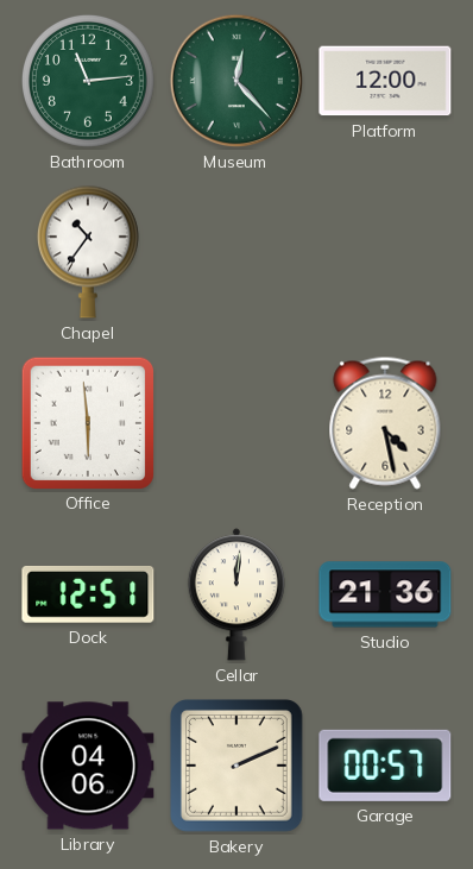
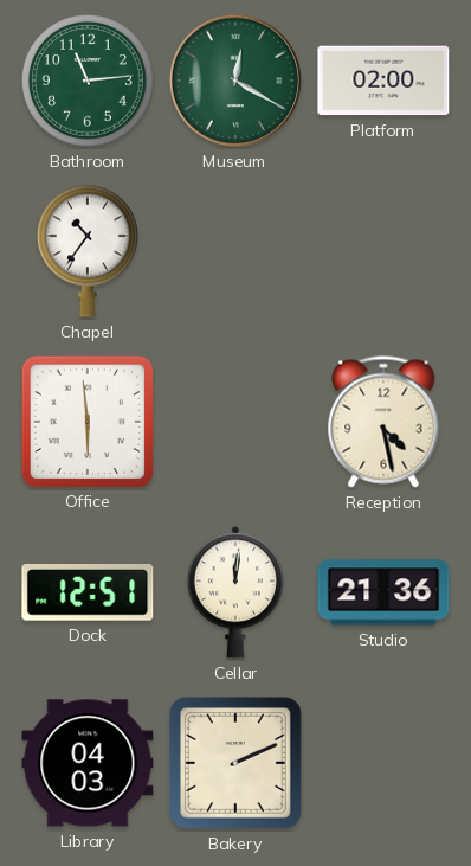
Museum: 12:23 -> 12:20
Platform: 12:00 -> 02:00
Library: 04:06 -> 04:03
Garage: 00:57 -> none
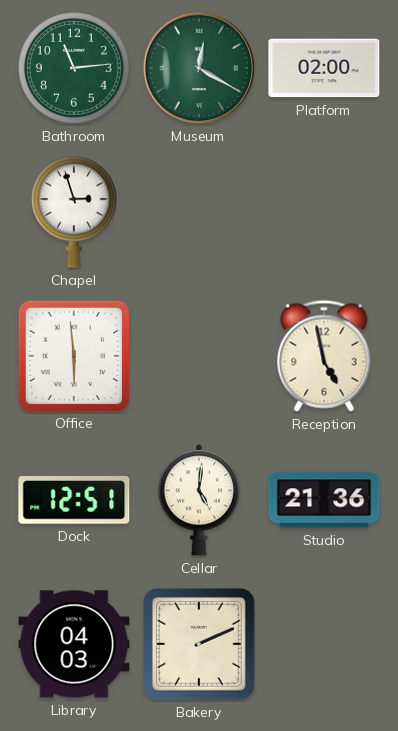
Chapel: 10:36 -> 2:57
Reception: 4:28 -> 4:58
Cellar: 12:01 -> 5:01
